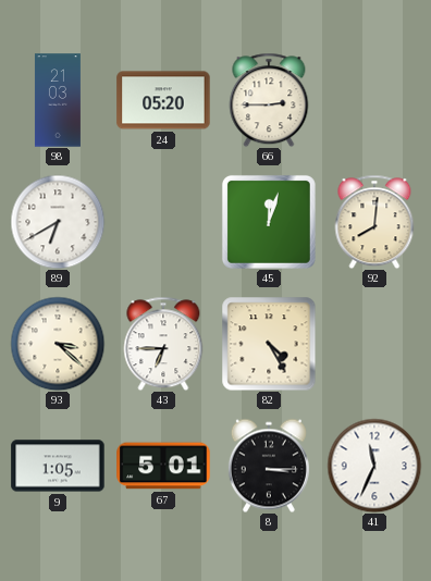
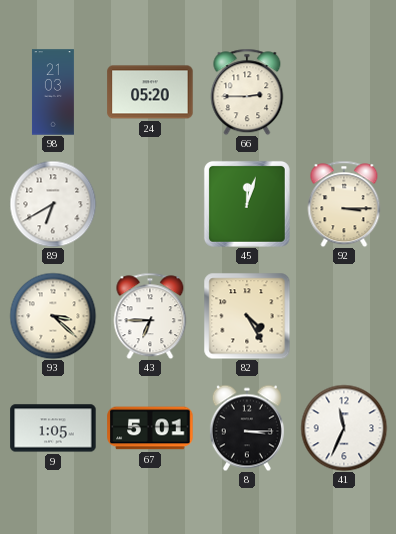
92: 8:01 -> 3:15
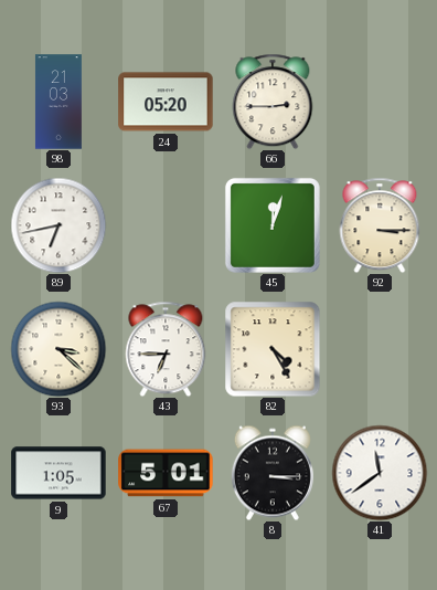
89: 6:40 -> 6:43
41: 11:34 -> 11:39
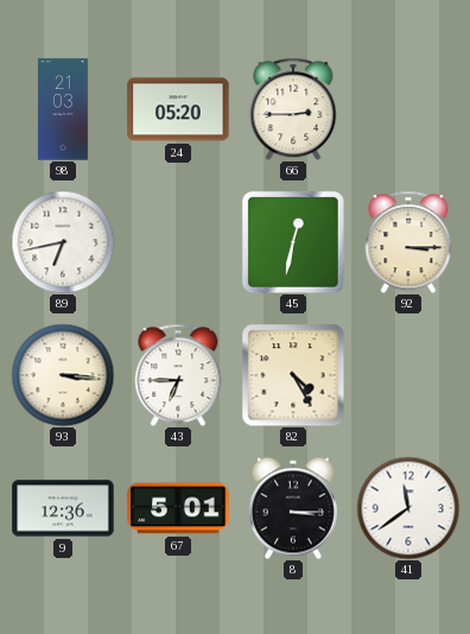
45: 12:03 -> 12:32
93: 3:22 -> 3:16
9: 1:05 -> 12:36
